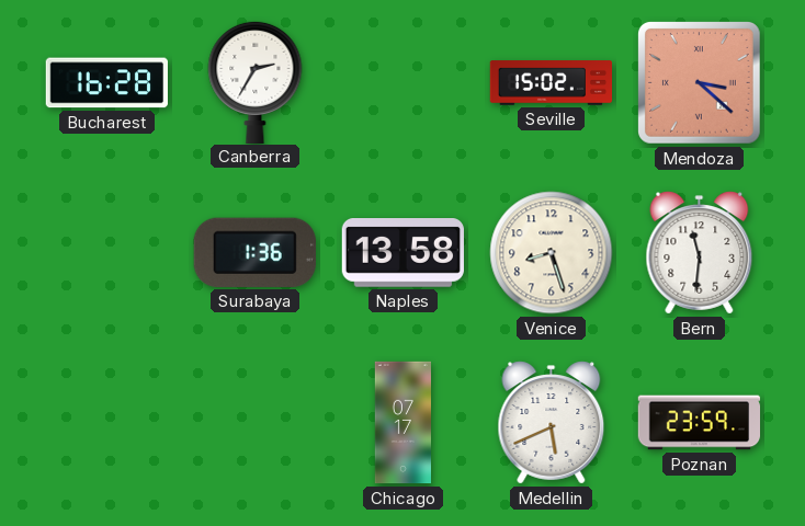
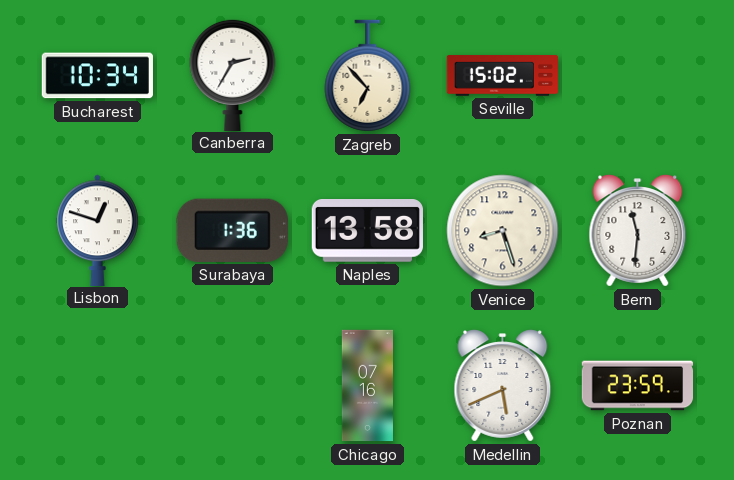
Bucharest: 16:28 -> 10:34
Zagreb: none -> 6:53
Mendoza: 3:22 -> none
Lisbon: none -> 12:48
Chicago: 07:17 -> 07:16
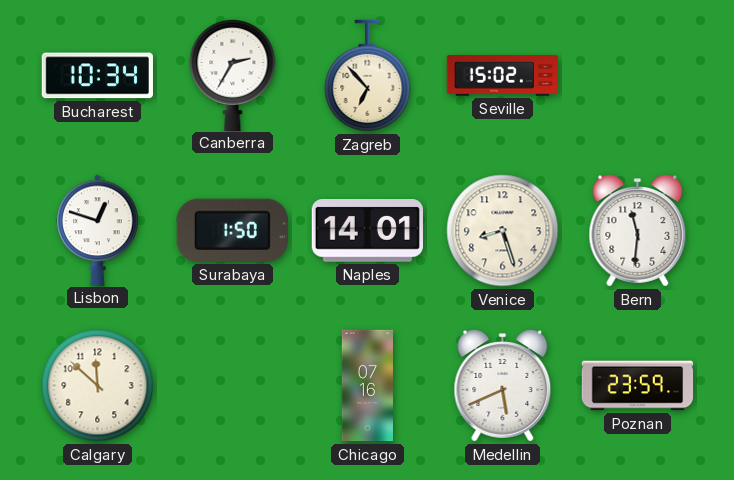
Surabaya: 1:36 -> 1:50
Naples: 13:58 -> 14:01
Calgary: none -> 11:52
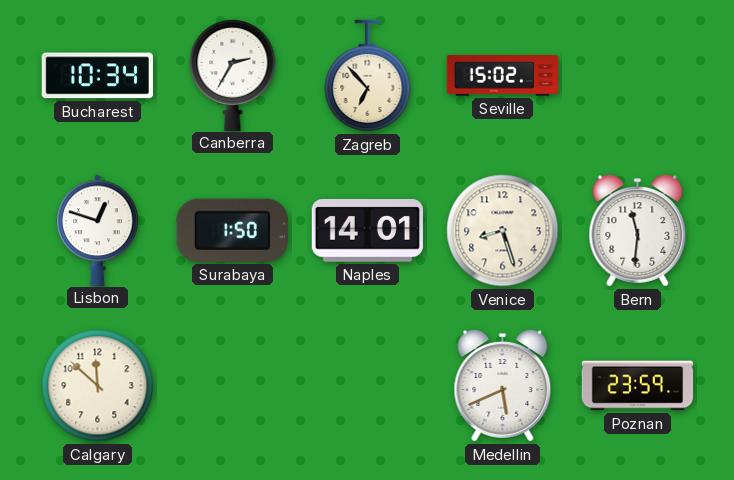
Chicago: 07:16 -> none
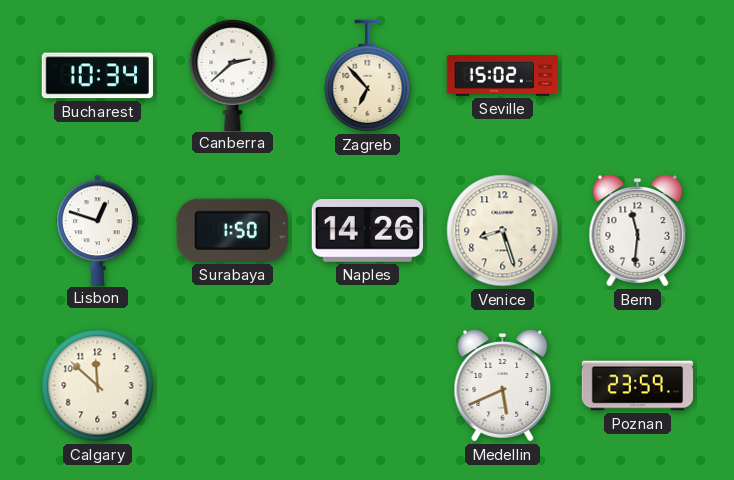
Canberra: 2:35 -> 2:38
Naples: 14:01 -> 14:26
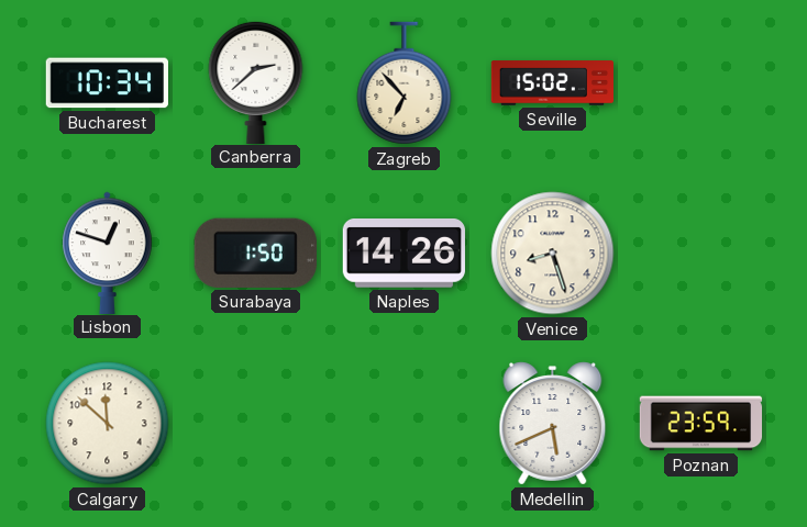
Bern: 11:31 -> none
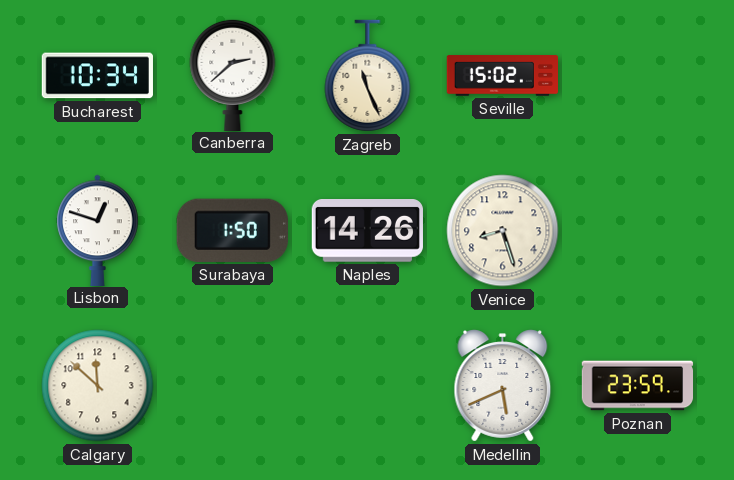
Zagreb: 6:53 -> 11:26
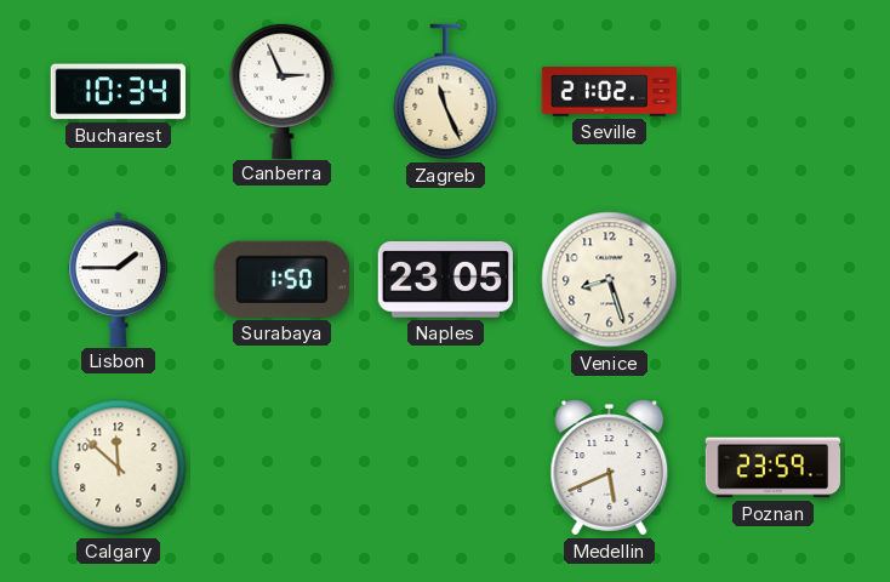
Canberra: 2:38 -> 2:56
Seville: 15:02 -> 21:02
Lisbon: 12:48 -> 1:45
Naples: 14:26 -> 23:05
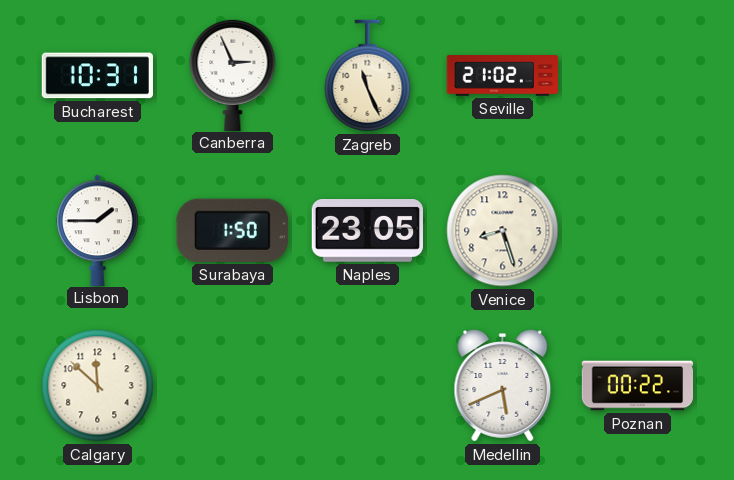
Bucharest: 10:34 -> 10:31
Poznan: 23:59 -> 00:22
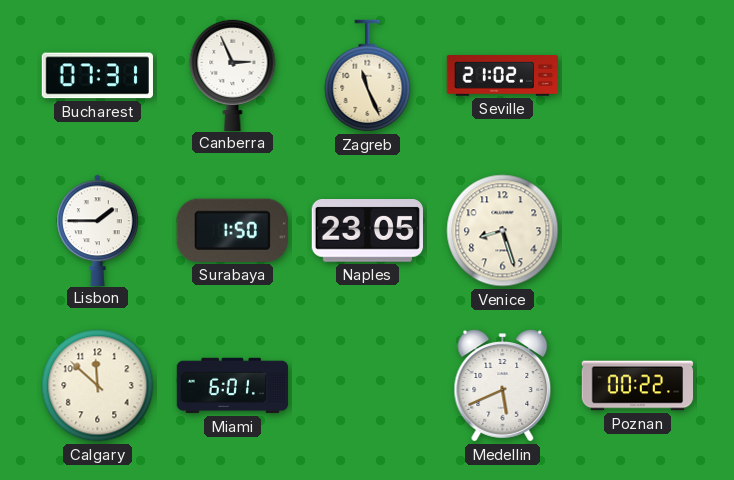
Bucharest: 10:31 -> 07:31
Miami: none -> 6:01
